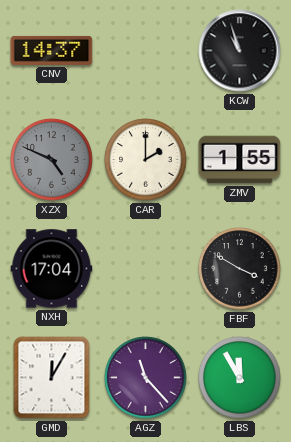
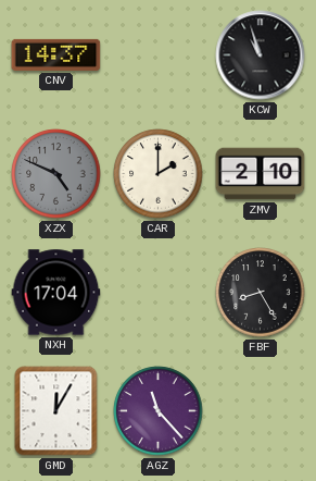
ZMV: 1:55 -> 2:10
FBF: 3:50 -> 8:25
LBS: 11:55 -> none
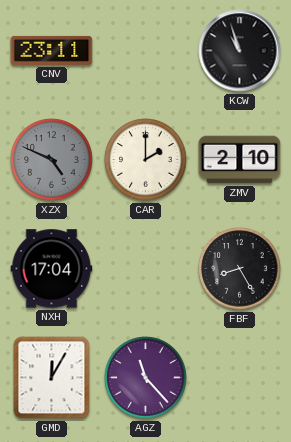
CNV: 14:37 -> 23:11
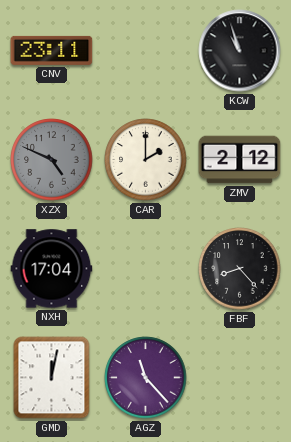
ZMV: 2:10 -> 2:12
FBF: 8:25 -> 8:23
GMD: 12:05 -> 12:02
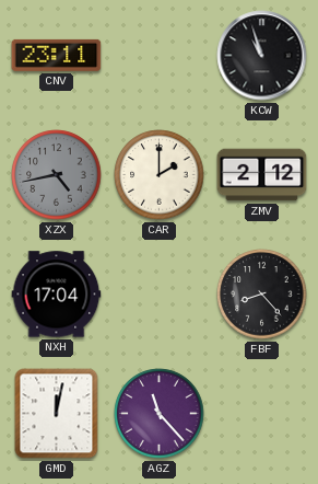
XZX: 4:49 -> 4:43
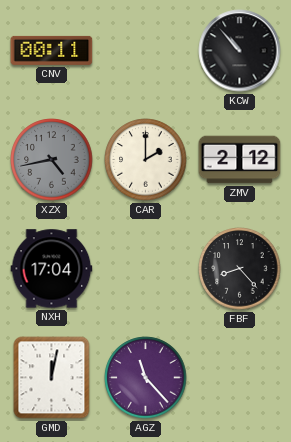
CNV: 23:11 -> 00:11
KCW: 10:57 -> 10:53
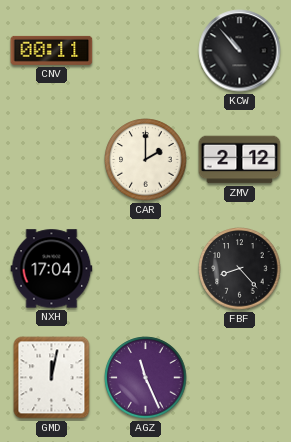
XZX: 4:43 -> none
AGZ: 11:23 -> 11:26
